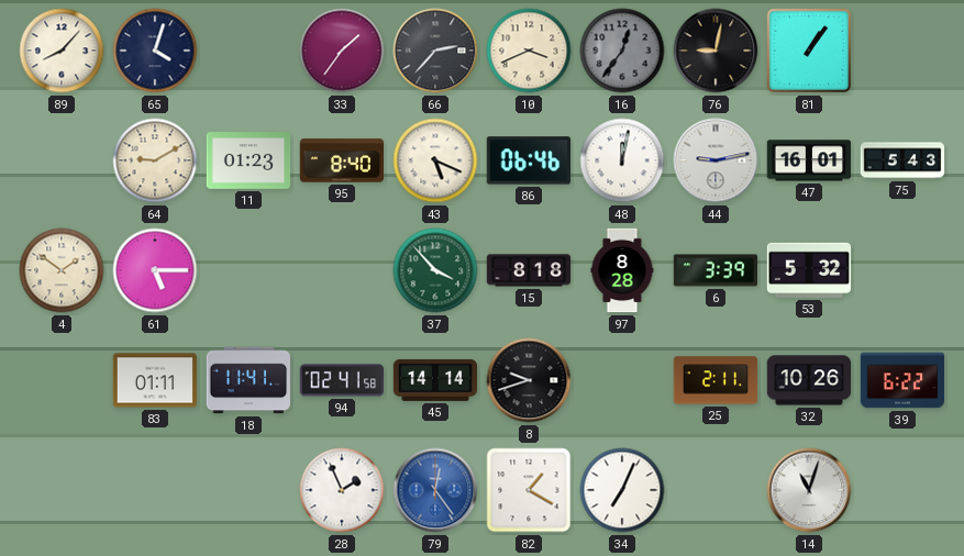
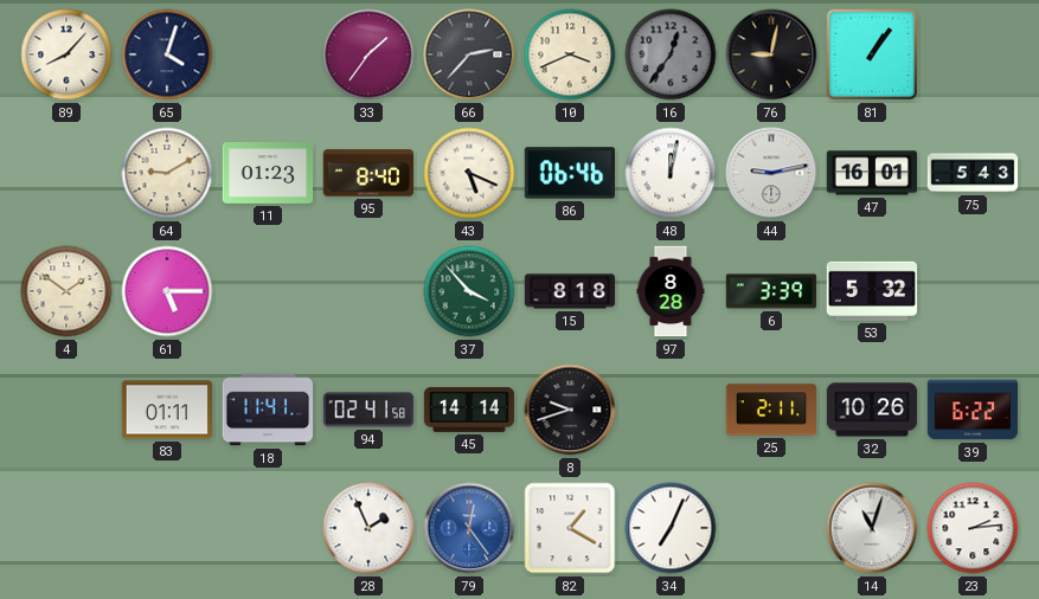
23: none -> 2:14
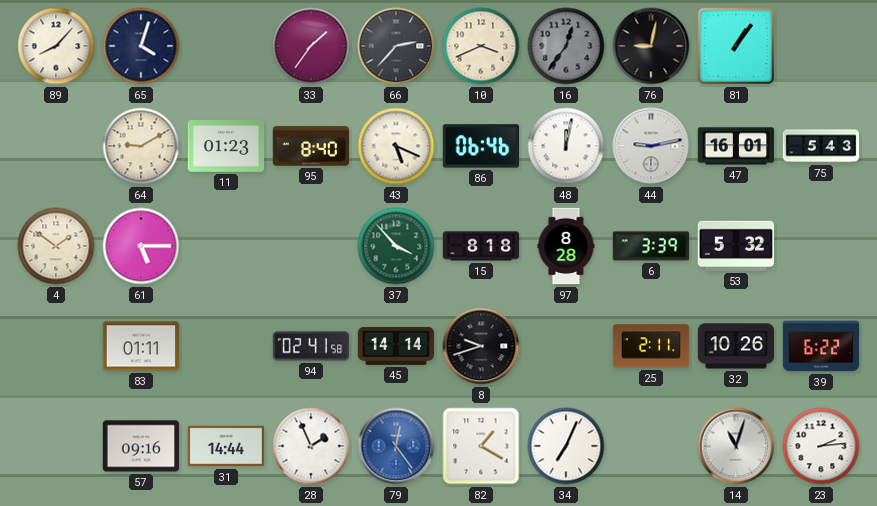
18: 11:41 -> none
57: none -> 09:16
31: none -> 14:44
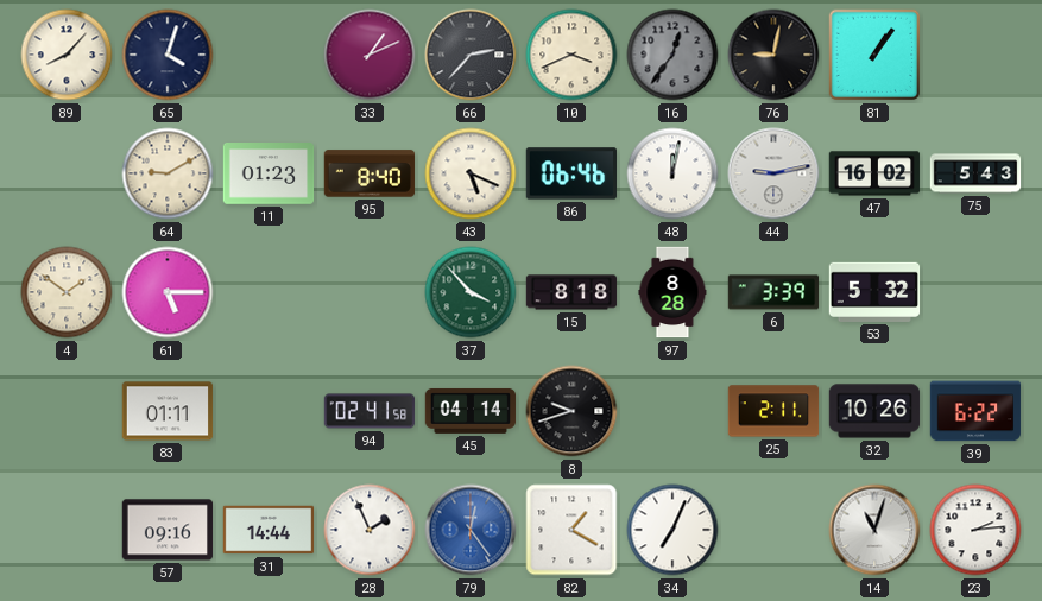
33: 1:36 -> 1:11
47: 16:01 -> 16:02
45: 14:14 -> 04:14
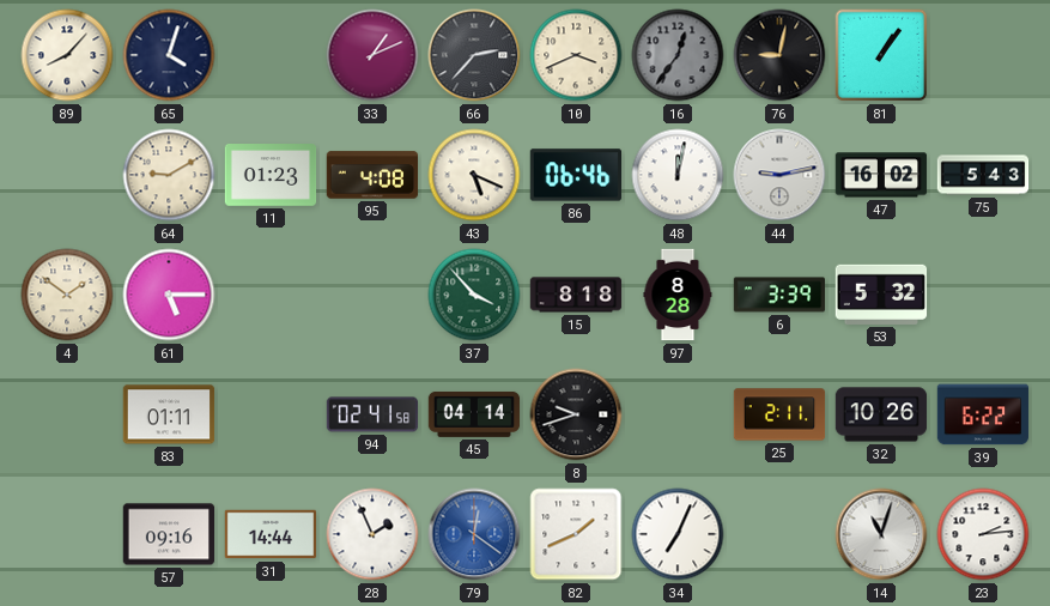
95: 8:40 -> 4:08
79: 12:24 -> 12:21
82: 1:20 -> 1:41
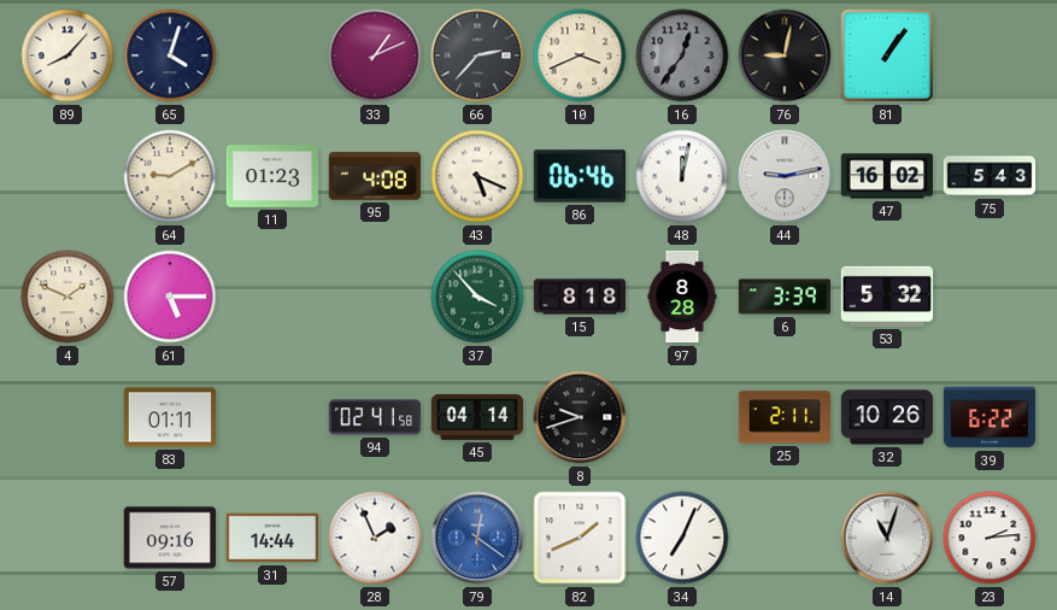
4: 1:51 -> 1:49
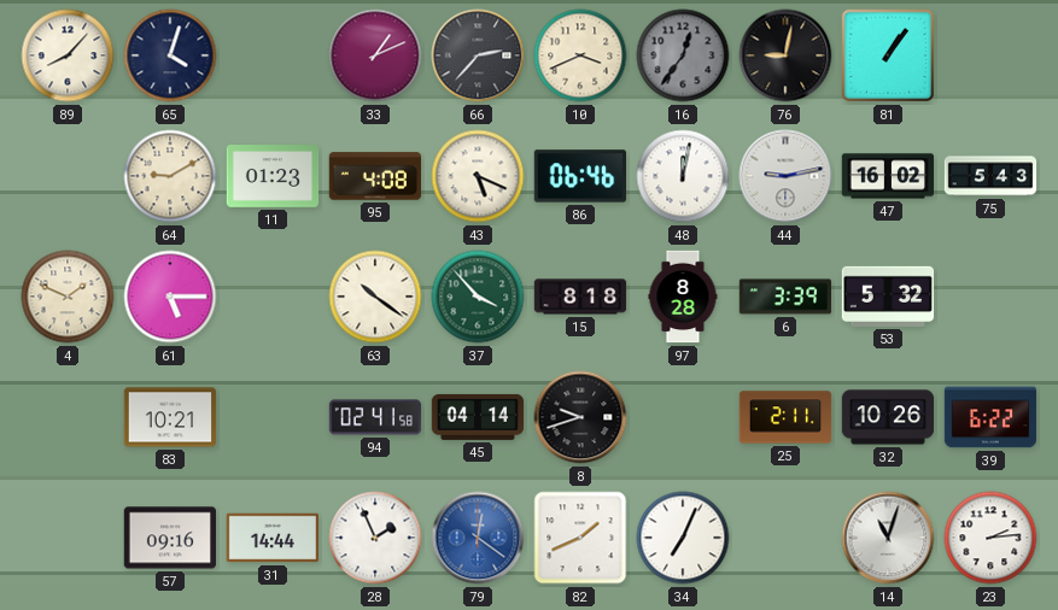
63: none -> 10:21
83: 01:11 -> 10:21
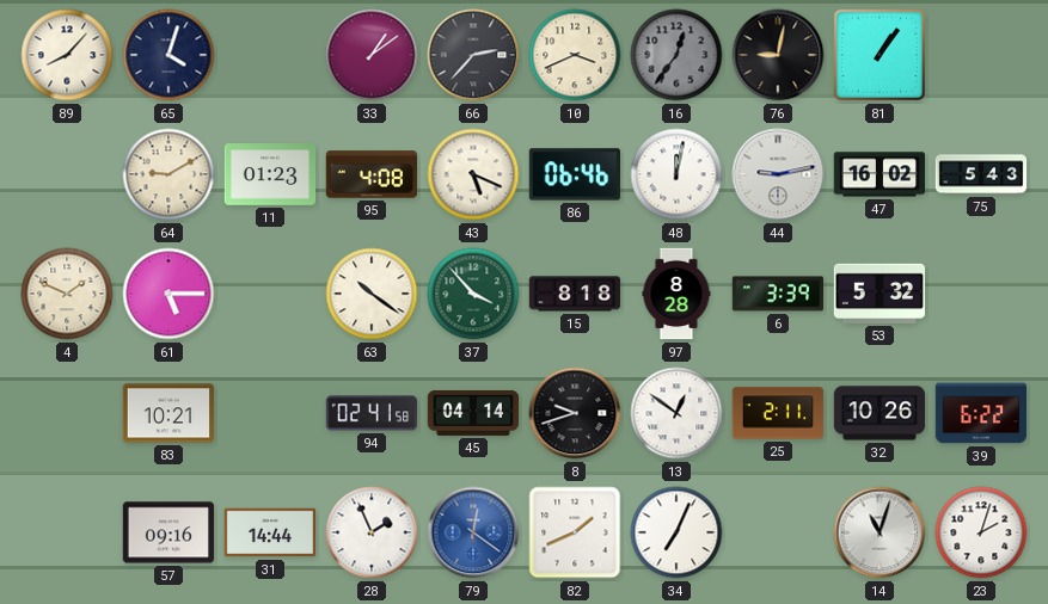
33: 1:11 -> 1:09
13: none -> 12:51
23: 2:14 -> 2:03
